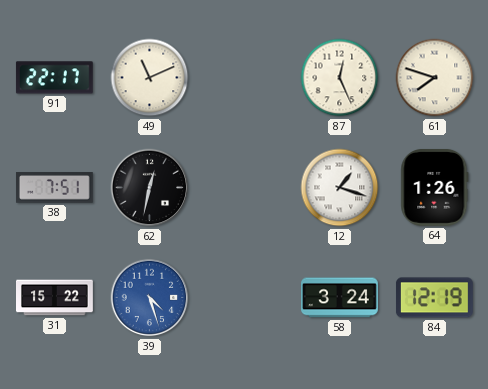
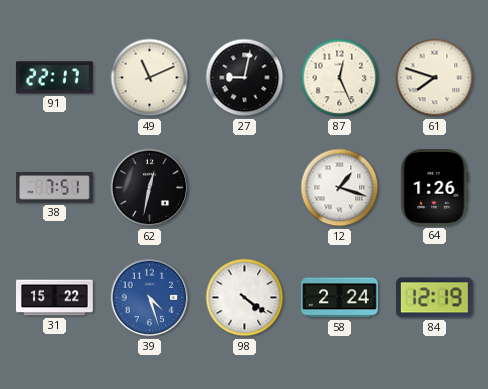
27: none -> 9:02
98: none -> 4:21
58: 3:24 -> 2:24
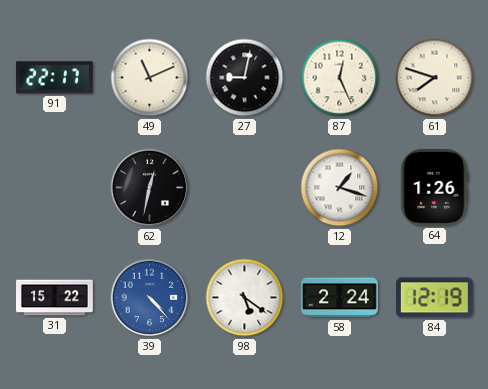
38: 7:51 -> none
39: 4:27 -> 4:23
98: 4:21 -> 5:21
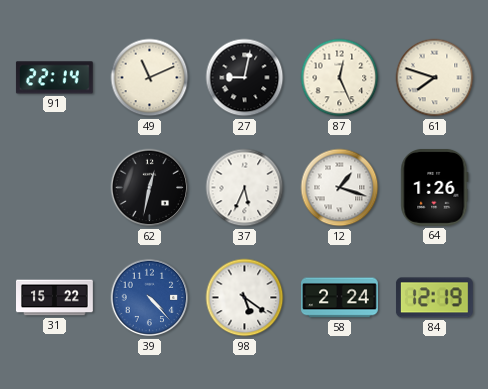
91: 22:17 -> 22:14
37: none -> 5:34
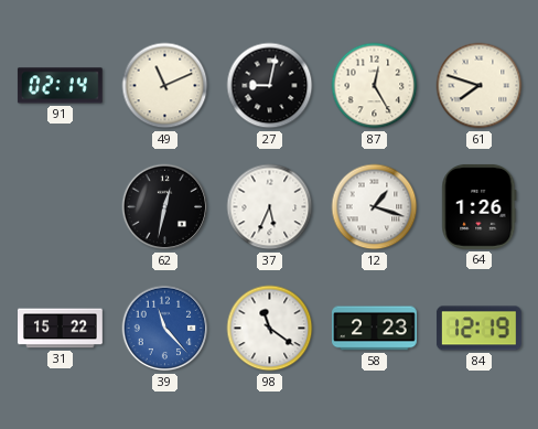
91: 22:14 -> 02:14
87: 12:26 -> 12:25
39: 4:23 -> 11:23
98: 5:21 -> 11:21
58: 2:24 -> 2:23
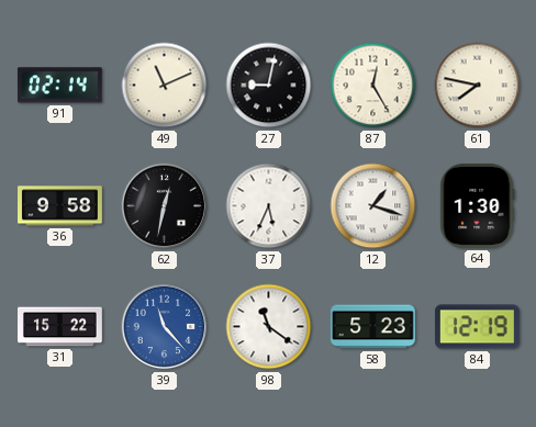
61: 7:48 -> 7:47
36: none -> 9:58
64: 1:26 -> 1:30
58: 2:23 -> 5:23
